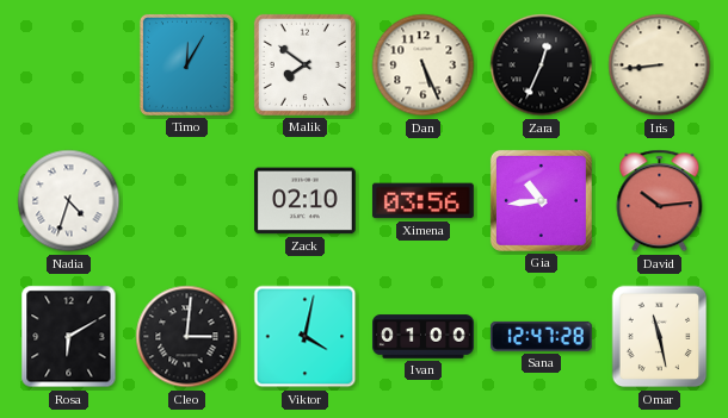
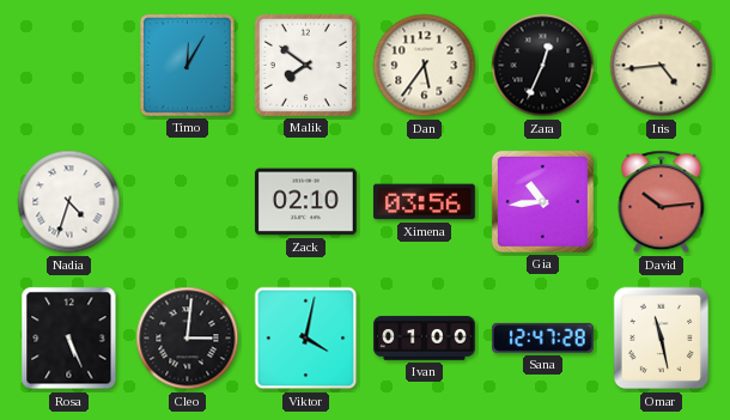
Dan: 5:26 -> 5:36
Iris: 8:44 -> 4:44
Rosa: 6:10 -> 5:26
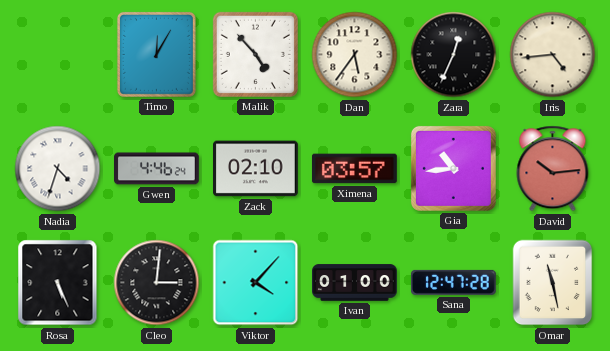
Malik: 7:51 -> 4:53
Gwen: none -> 4:46
Ximena: 03:56 -> 03:57
Viktor: 4:02 -> 4:07
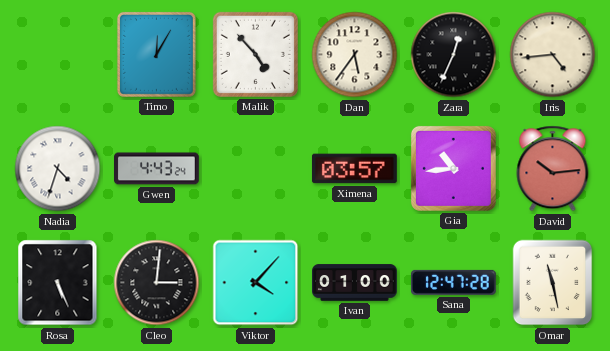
Gwen: 4:46 -> 4:43
Zack: 02:10 -> none
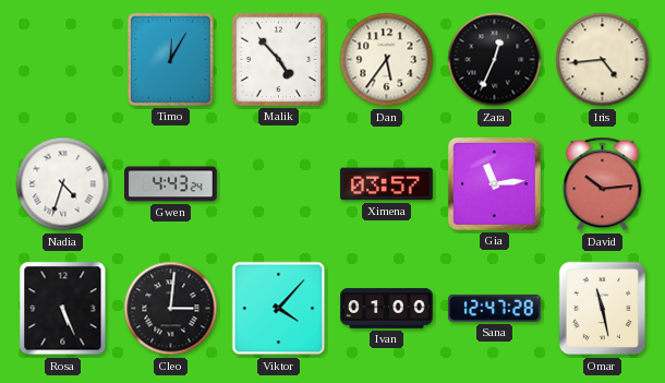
Gia: 10:44 -> 11:14
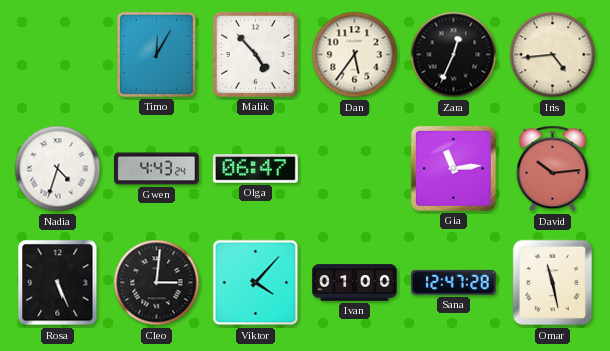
Olga: none -> 06:47
Ximena: 03:57 -> none
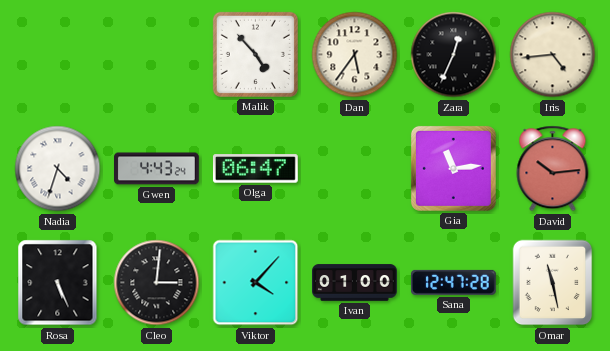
Timo: 12:05 -> none
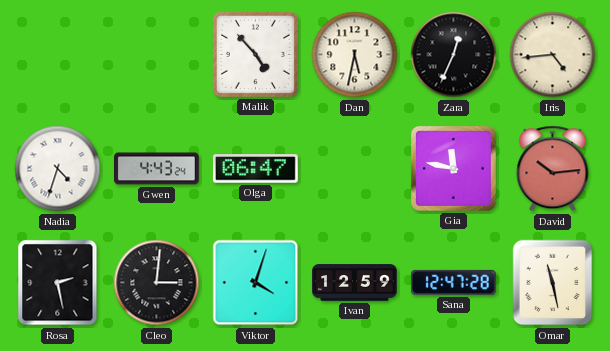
Dan: 5:36 -> 5:32
Gia: 11:14 -> 11:47
Rosa: 5:26 -> 2:28
Viktor: 4:07 -> 4:03
Ivan: 01:00 -> 12:59
